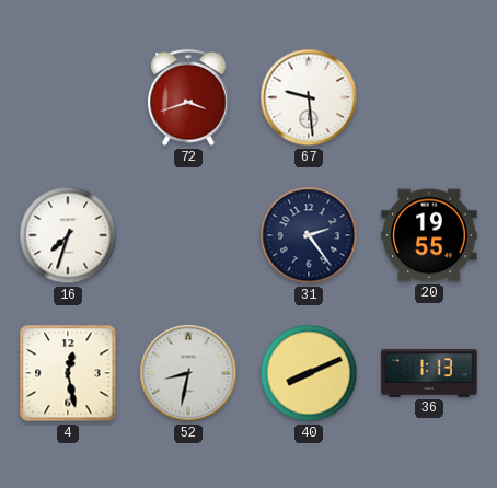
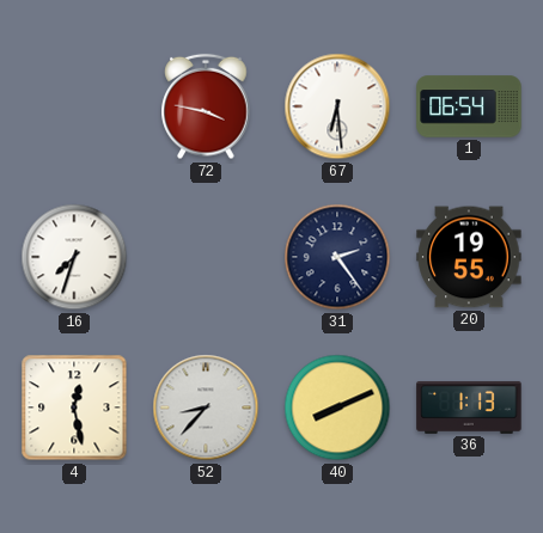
72: 3:42 -> 3:47
67: 9:29 -> 6:29
1: none -> 06:54
52: 8:32 -> 8:37
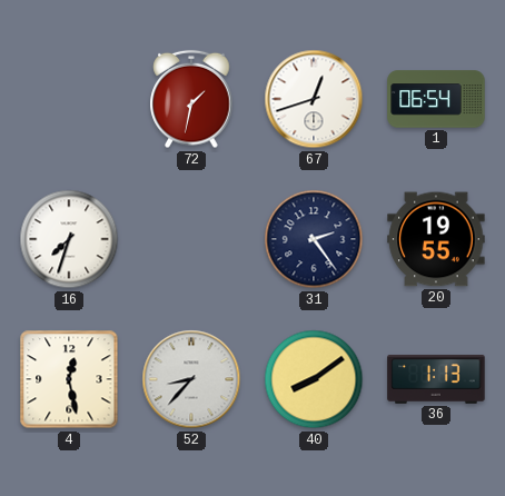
72: 3:47 -> 1:32
67: 6:29 -> 12:42
40: 8:11 -> 8:09
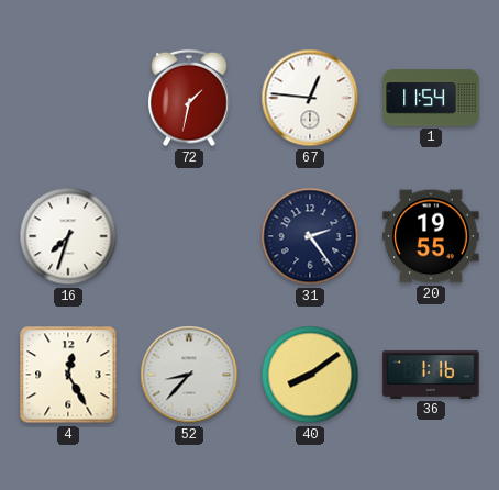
67: 12:42 -> 12:46
1: 06:54 -> 11:54
4: 12:28 -> 12:25
36: 1:13 -> 1:16
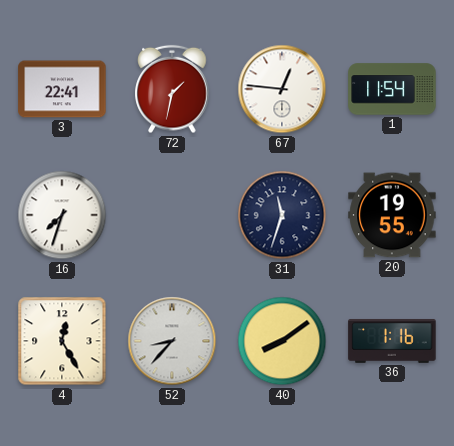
3: none -> 22:41
31: 2:24 -> 11:33
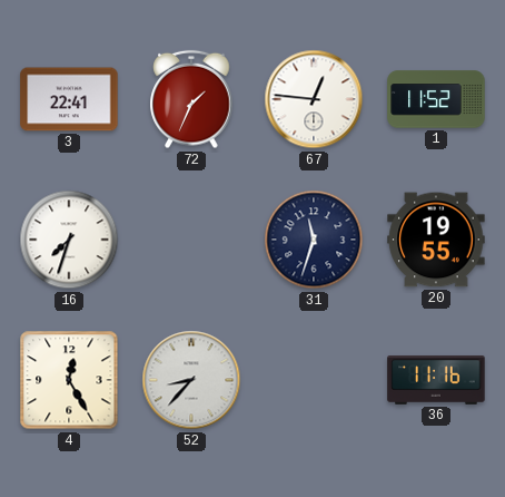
72: 1:32 -> 1:34
1: 11:54 -> 11:52
40: 8:09 -> none
36: 1:16 -> 11:16
